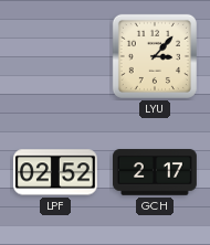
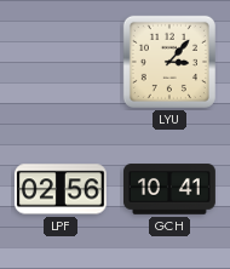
LPF: 02:52 -> 02:56
GCH: 2:17 -> 10:41
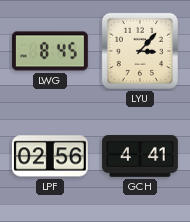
LWG: none -> 8:45
GCH: 10:41 -> 4:41
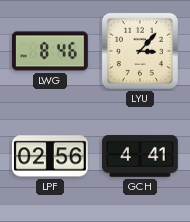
LWG: 8:45 -> 8:46
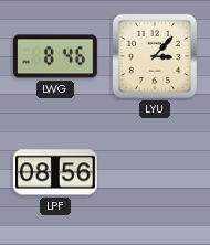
LPF: 02:56 -> 08:56
GCH: 4:41 -> none
